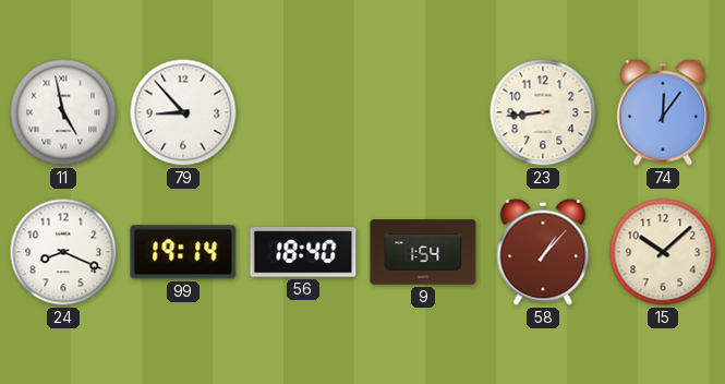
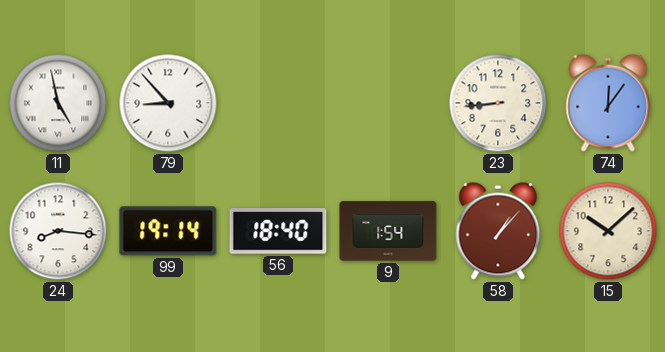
24: 8:19 -> 8:16
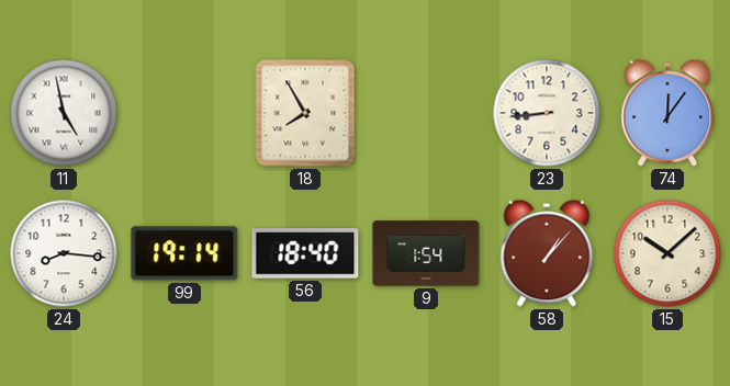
79: 8:53 -> none
18: none -> 7:55
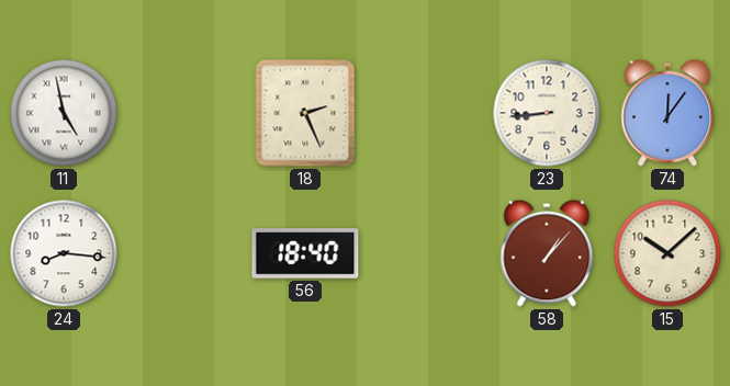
18: 7:55 -> 2:26
99: 19:14 -> none
9: 1:54 -> none
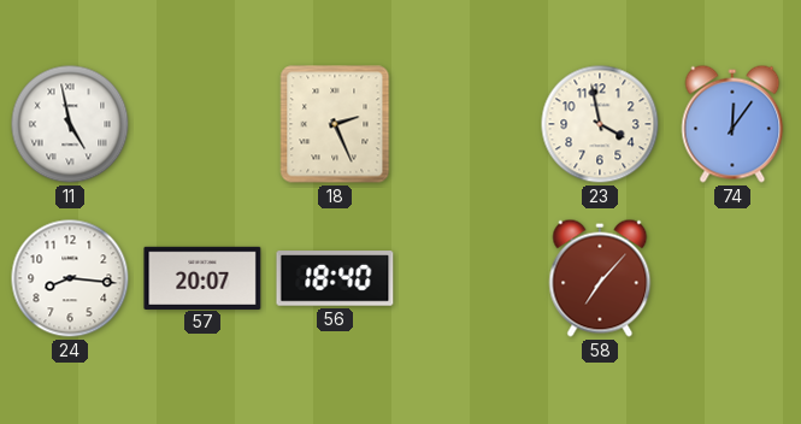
23: 8:44 -> 3:58
57: none -> 20:07
58: 1:07 -> 7:07
15: 10:08 -> none
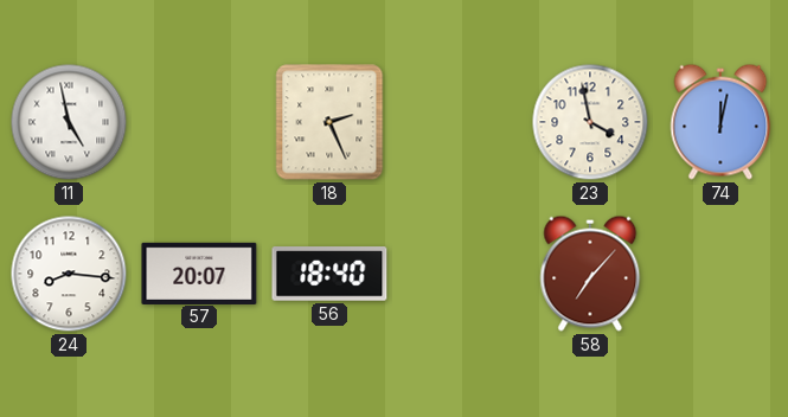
74: 12:06 -> 12:02
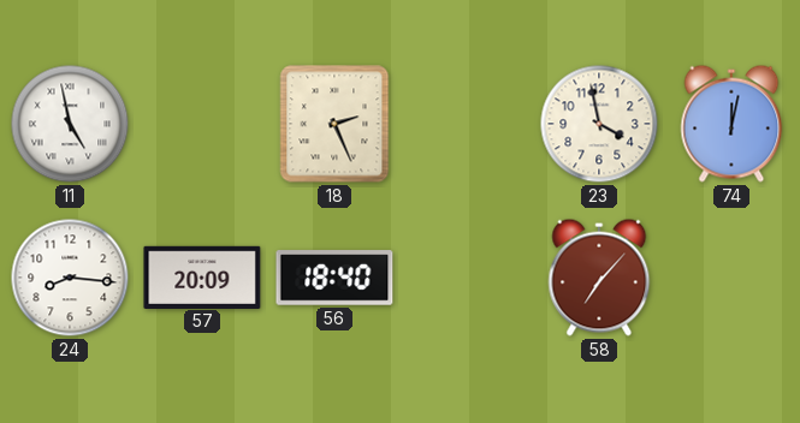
57: 20:07 -> 20:09
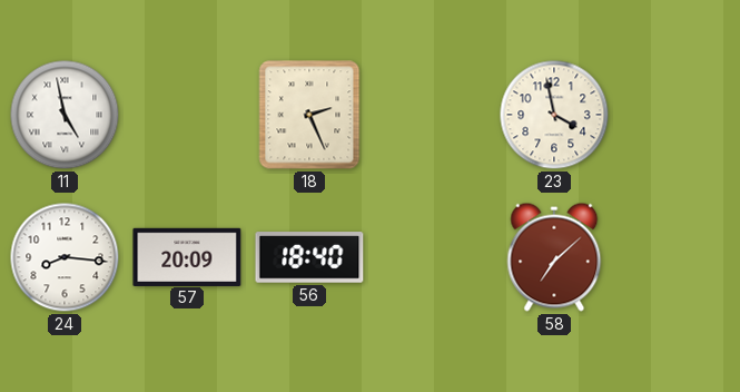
74: 12:02 -> none
58: 7:07 -> 7:08
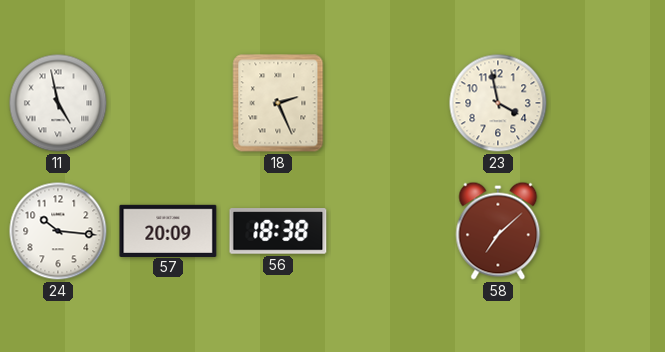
24: 8:16 -> 10:16
56: 18:40 -> 18:38
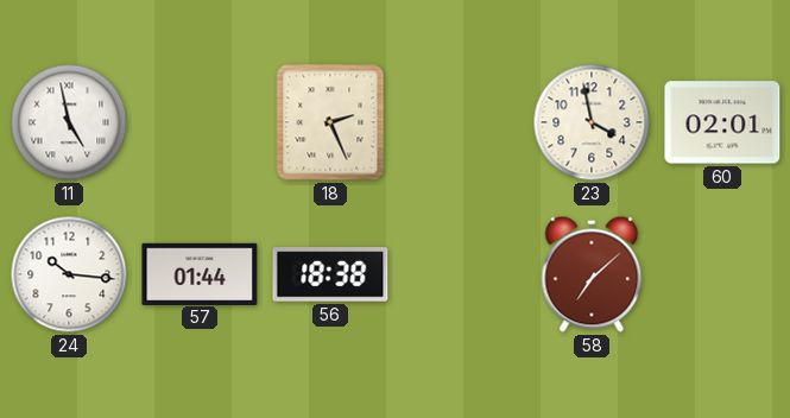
60: none -> 02:01
57: 20:09 -> 01:44
